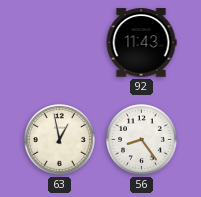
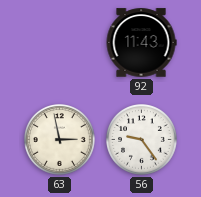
63: 12:58 -> 2:58
56: 8:24 -> 9:24
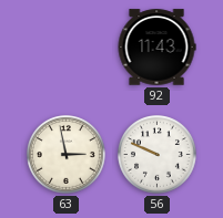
56: 9:24 -> 9:49
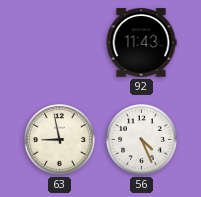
63: 2:58 -> 8:58
56: 9:49 -> 4:26
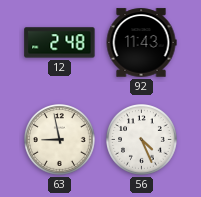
12: none -> 2:48
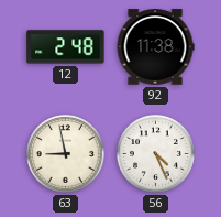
92: 11:43 -> 11:38
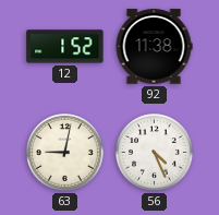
12: 2:48 -> 1:52
63: 8:58 -> 9:02
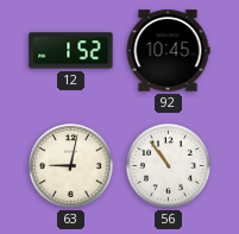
92: 11:38 -> 10:45
56: 4:26 -> 10:54
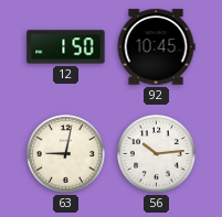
12: 1:52 -> 1:50
56: 10:54 -> 10:14
